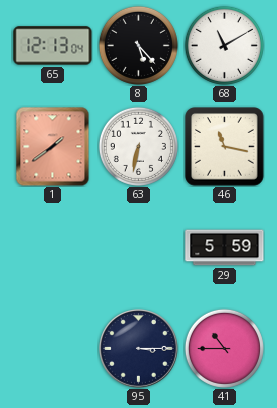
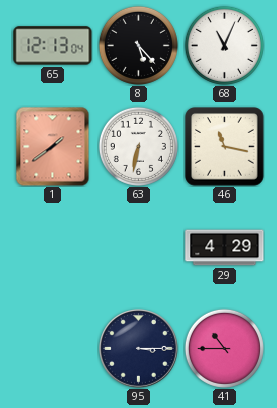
68: 11:10 -> 11:04
29: 5:59 -> 4:29
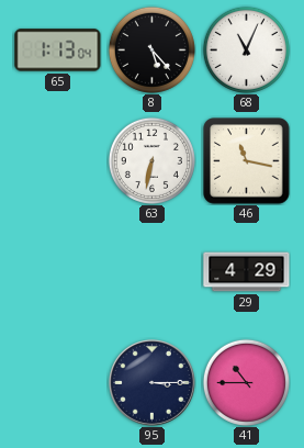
65: 12:13 -> 1:13
1: 1:39 -> none
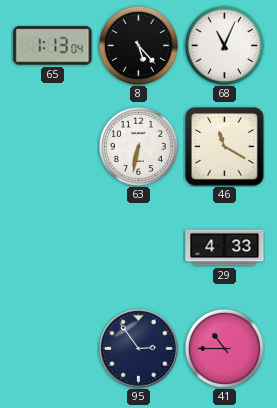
46: 11:17 -> 11:20
29: 4:29 -> 4:33
95: 3:15 -> 2:54
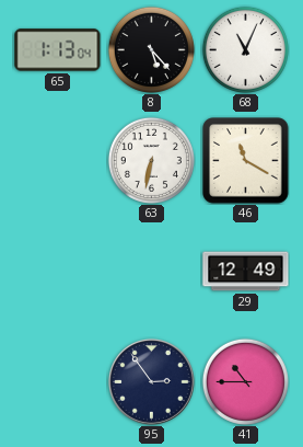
29: 4:33 -> 12:49
